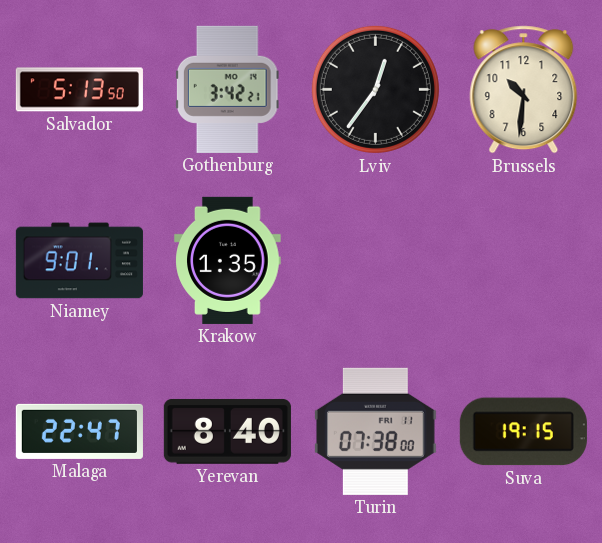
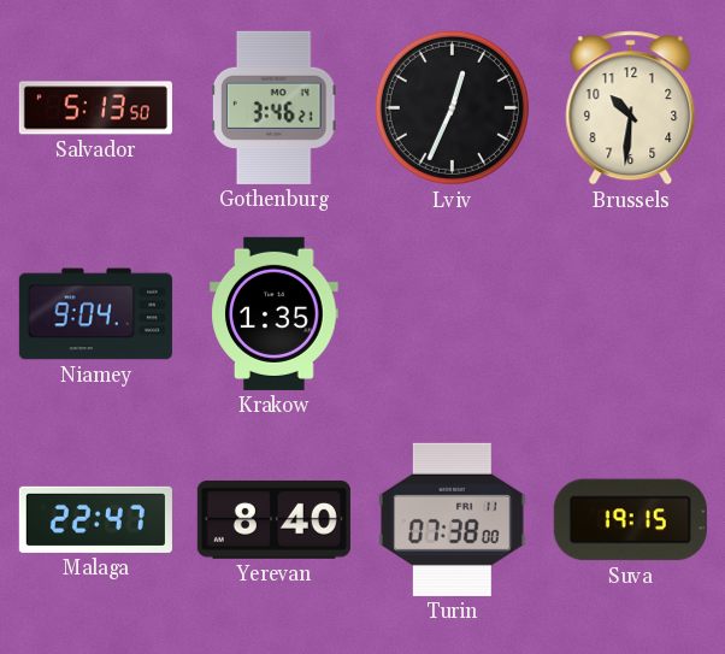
Gothenburg: 3:42 -> 3:46
Lviv: 12:36 -> 12:34
Niamey: 9:01 -> 9:04
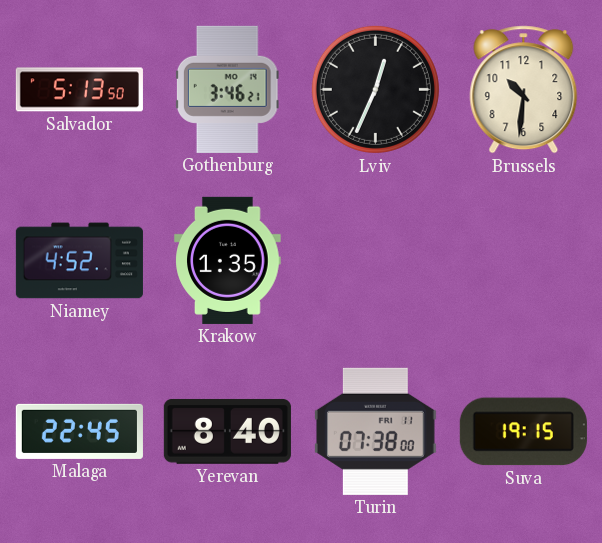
Niamey: 9:04 -> 4:52
Malaga: 22:47 -> 22:45
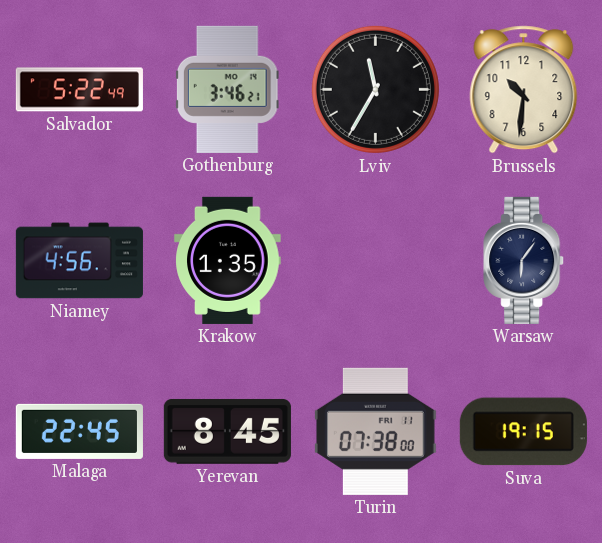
Salvador: 5:13 -> 5:22
Lviv: 12:34 -> 11:35
Niamey: 4:52 -> 4:56
Warsaw: none -> 6:06
Yerevan: 8:40 -> 8:45
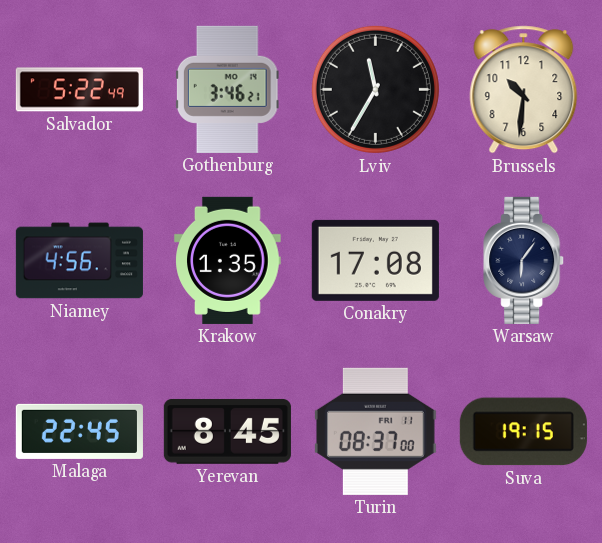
Conakry: none -> 17:08
Turin: 07:38 -> 08:37
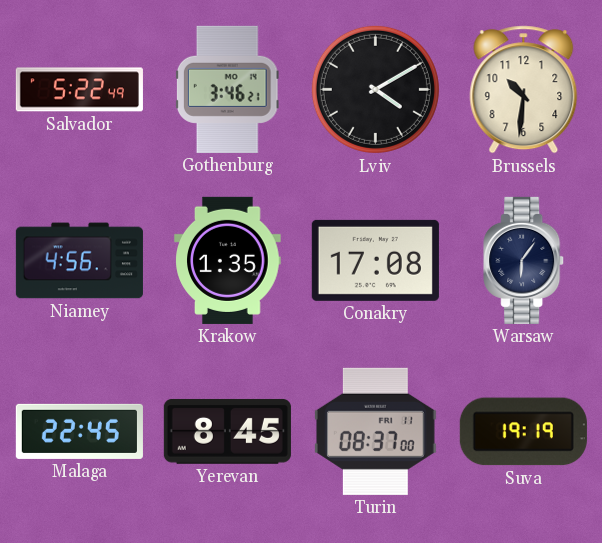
Lviv: 11:35 -> 4:10
Suva: 19:15 -> 19:19
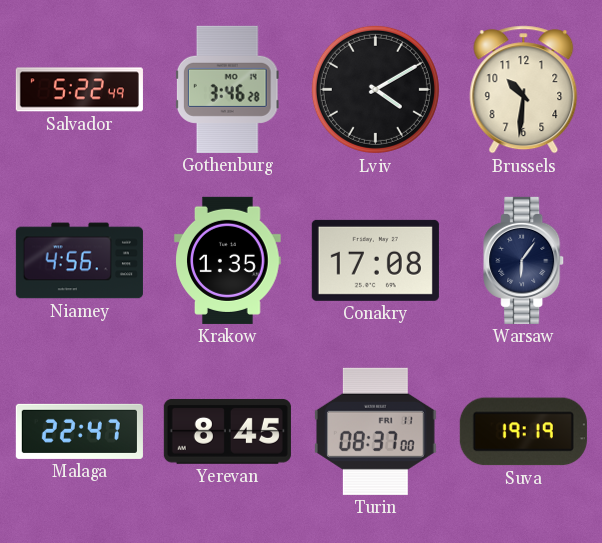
Gothenburg: 3:46:21 -> 3:46:28
Malaga: 22:45 -> 22:47
